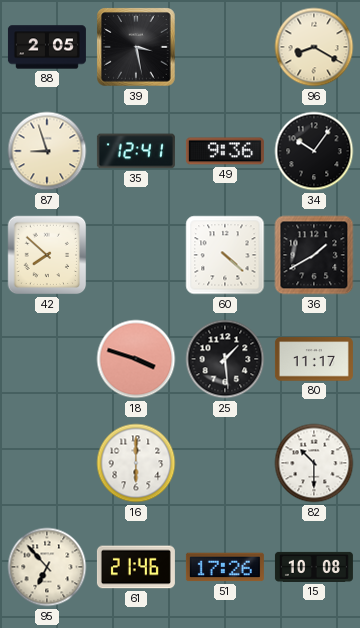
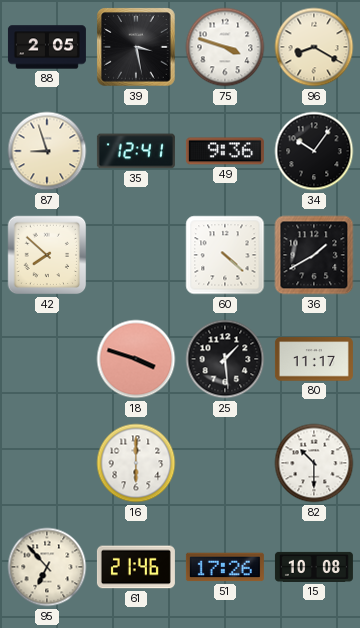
75: none -> 3:48
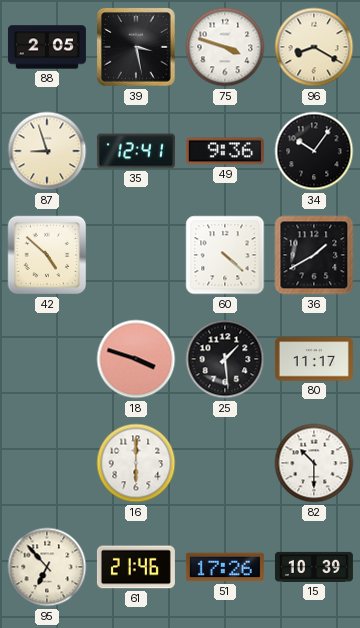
42: 7:52 -> 4:52
15: 10:08 -> 10:39
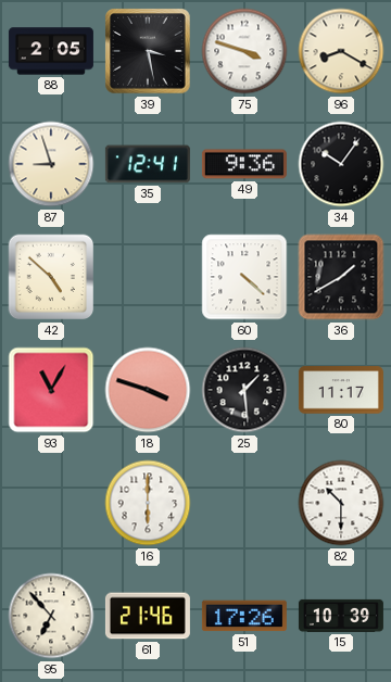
93: none -> 11:05
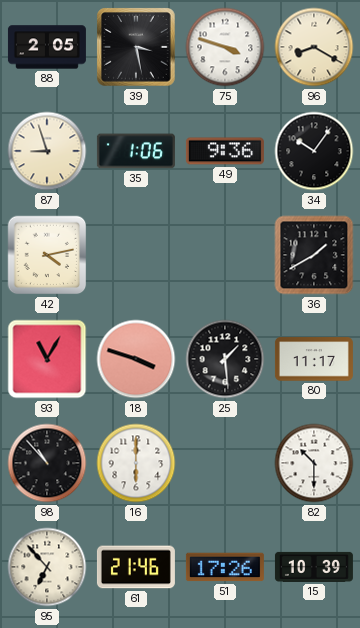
35: 12:41 -> 1:06
42: 4:52 -> 4:13
60: 4:22 -> none
98: none -> 10:53
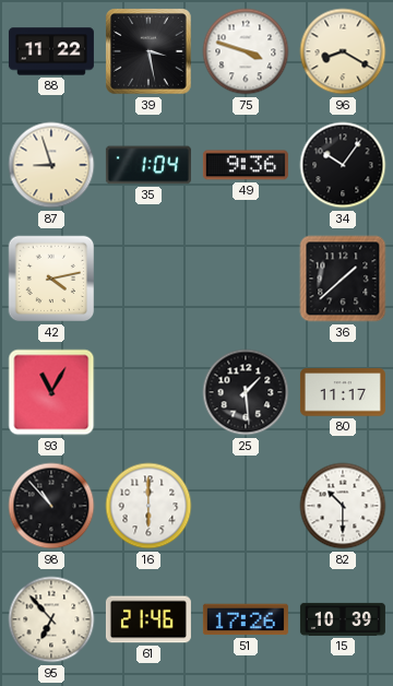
88: 2:05 -> 11:22
35: 1:06 -> 1:04
36: 1:40 -> 1:38
18: 3:48 -> none
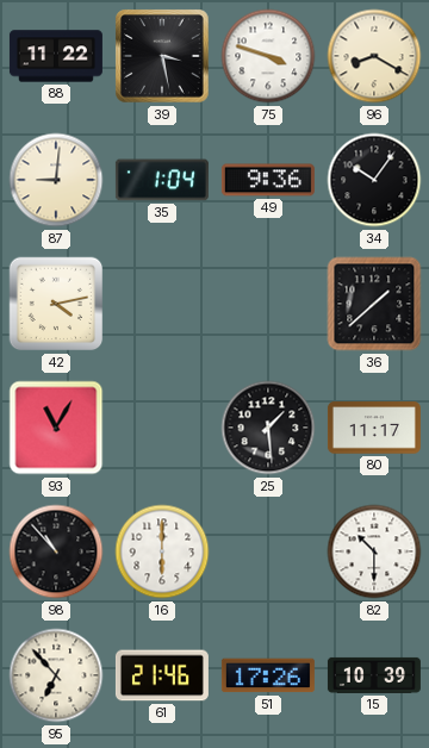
87: 8:57 -> 9:01
